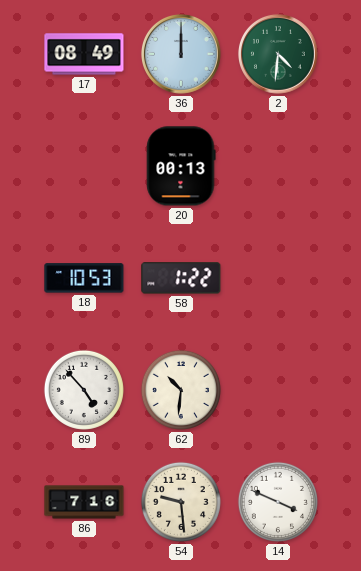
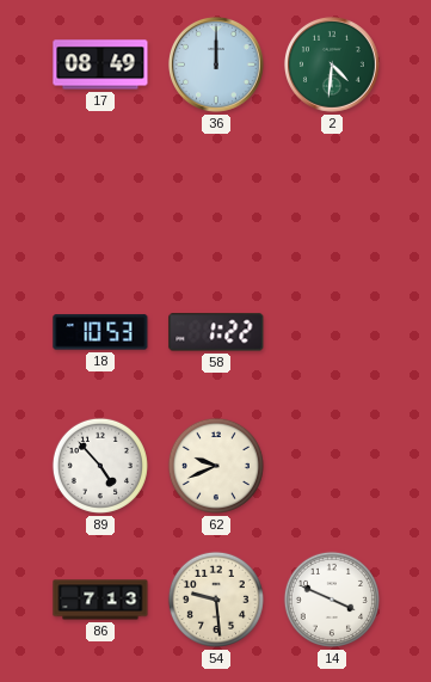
20: 00:13 -> none
62: 10:31 -> 9:41
86: 7:16 -> 7:13
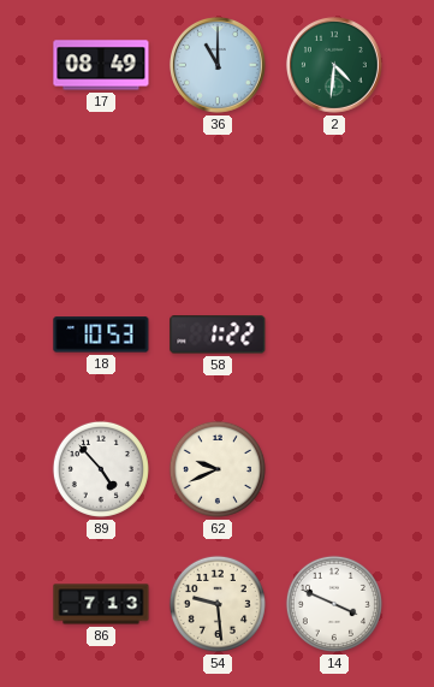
36: 12:00 -> 11:00
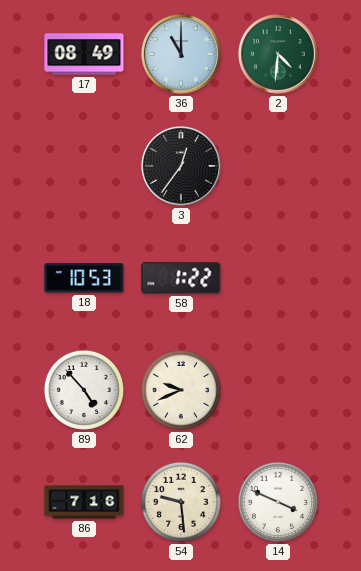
3: none -> 12:36
86: 7:13 -> 7:16
